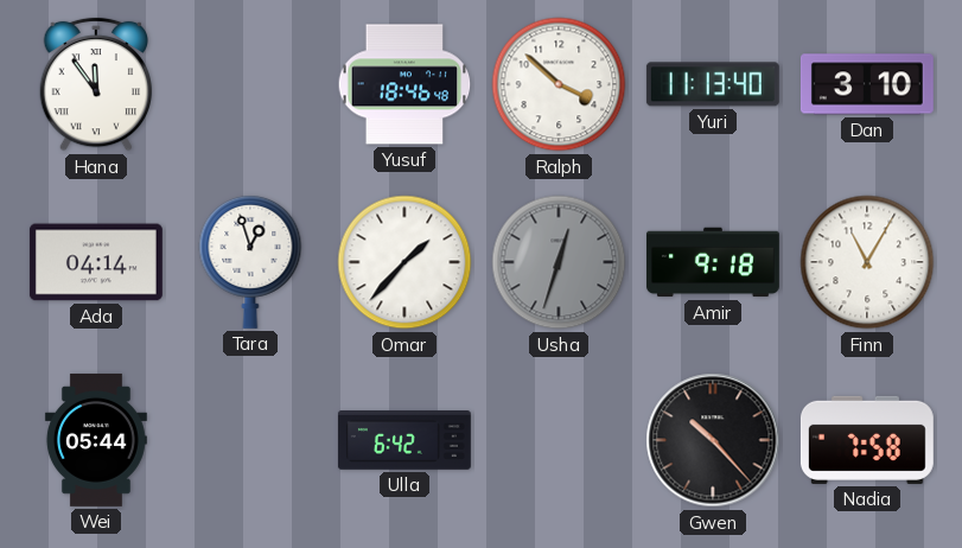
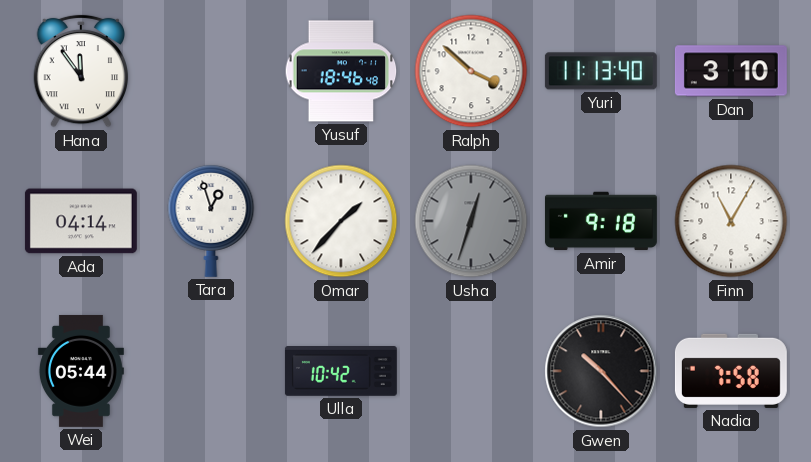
Ulla: 6:42 -> 10:42
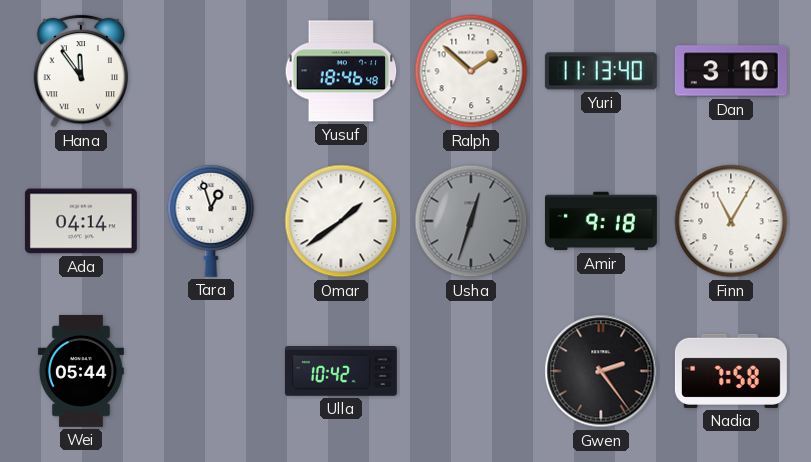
Ralph: 3:52 -> 1:52
Omar: 1:37 -> 1:39
Gwen: 10:23 -> 2:24
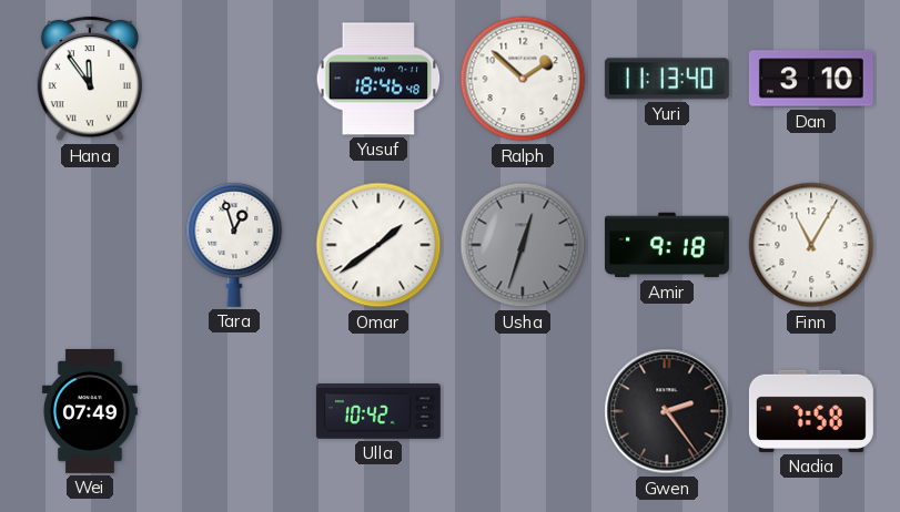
Ada: 04:14 -> none
Wei: 05:44 -> 07:49
